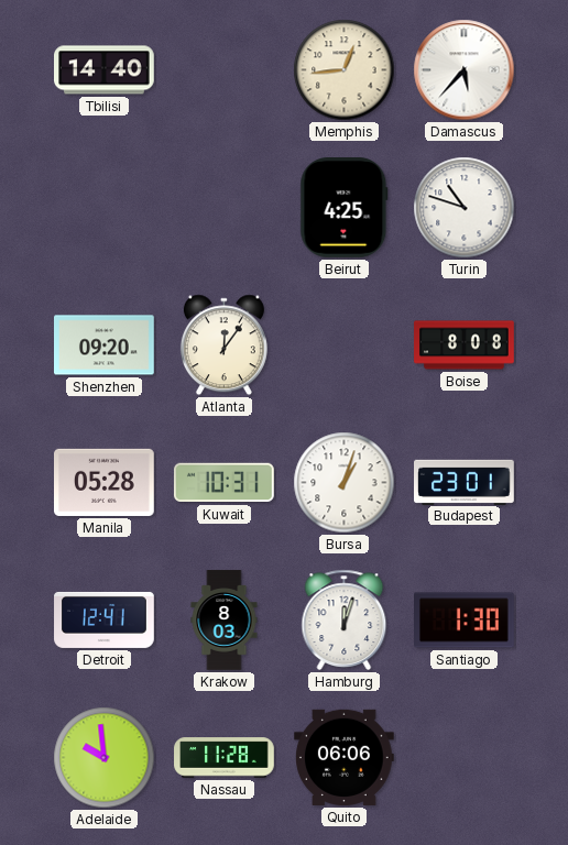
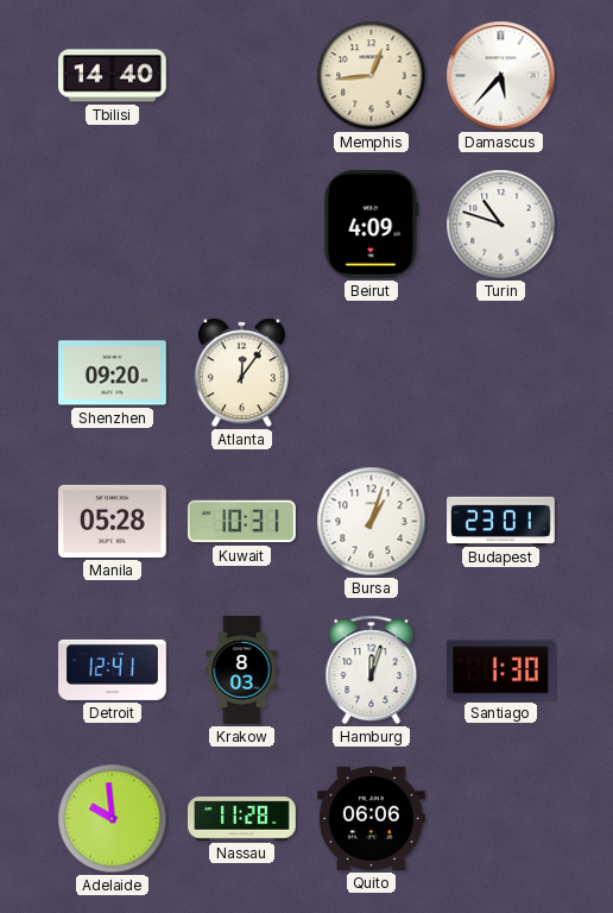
Beirut: 4:25 -> 4:09
Boise: 8:08 -> none
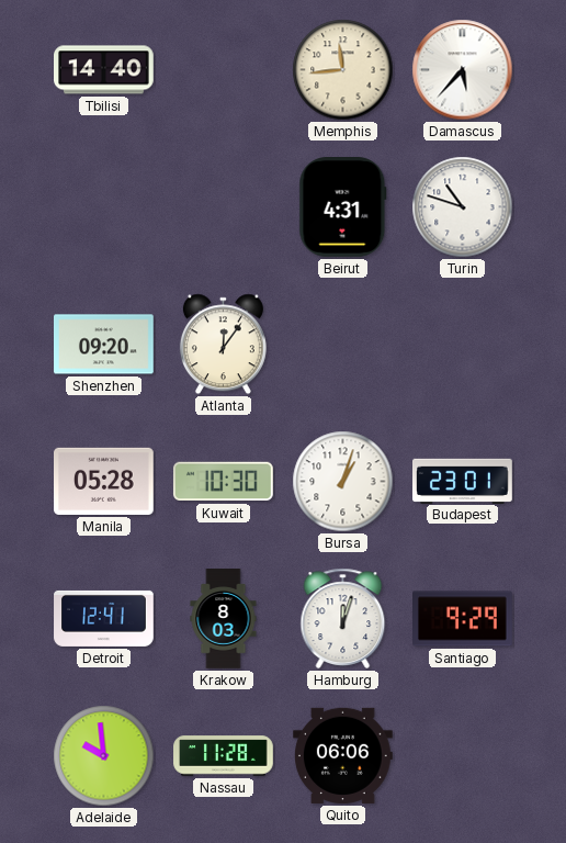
Memphis: 12:44 -> 11:44
Beirut: 4:09 -> 4:31
Kuwait: 10:31 -> 10:30
Santiago: 1:30 -> 9:29
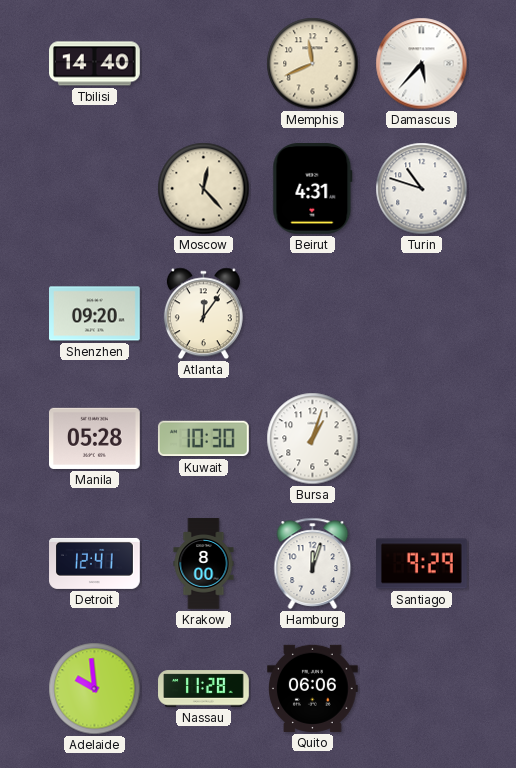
Memphis: 11:44 -> 11:41
Moscow: none -> 12:23
Budapest: 23:01 -> none
Krakow: 8:03 -> 8:00
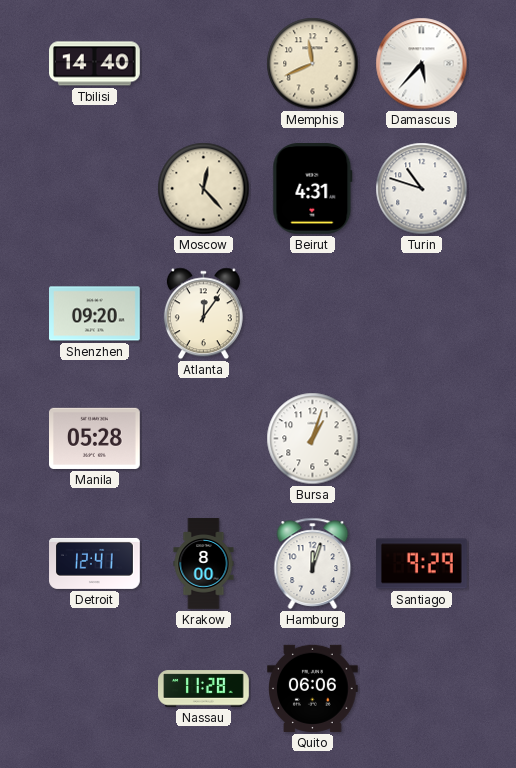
Kuwait: 10:30 -> none
Adelaide: 9:59 -> none
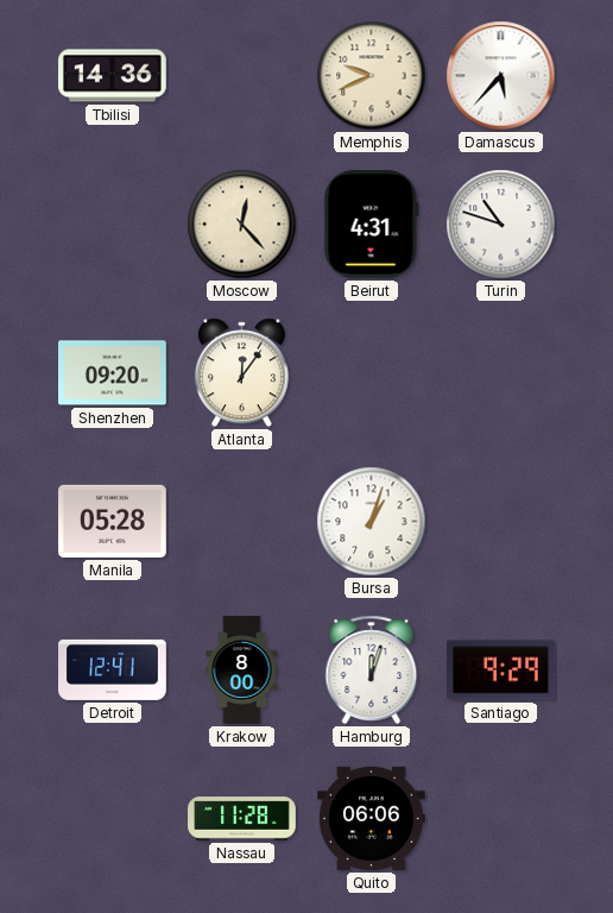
Tbilisi: 14:40 -> 14:36
Memphis: 11:41 -> 9:41
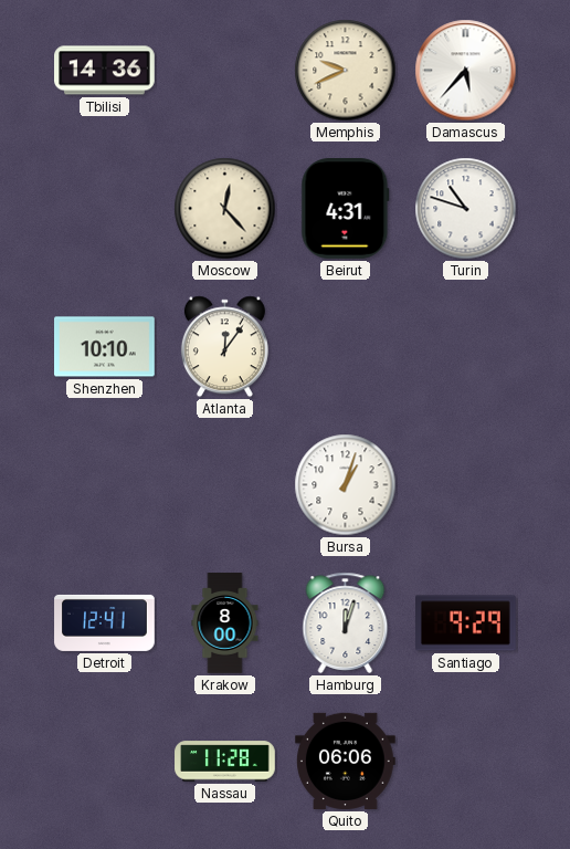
Shenzhen: 09:20 -> 10:10
Manila: 05:28 -> none
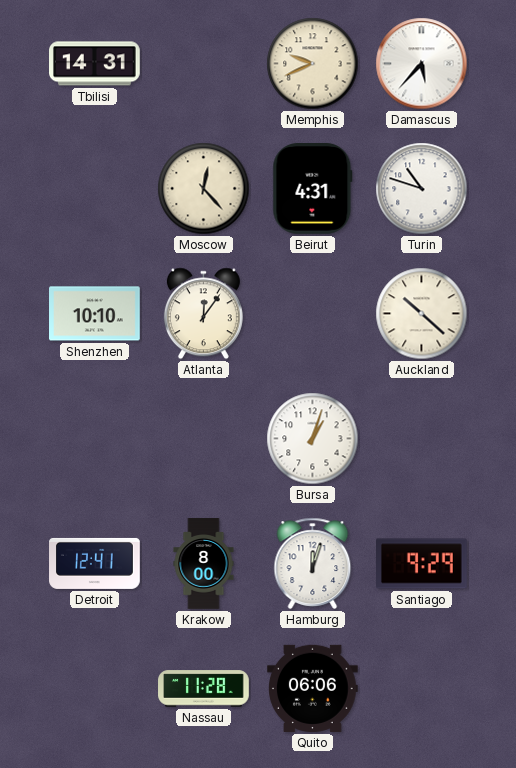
Tbilisi: 14:36 -> 14:31
Auckland: none -> 10:22
